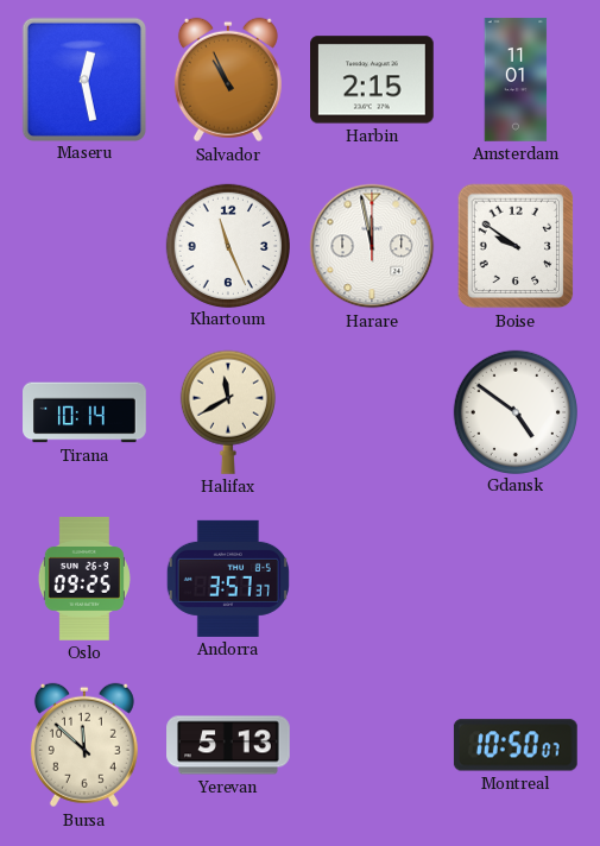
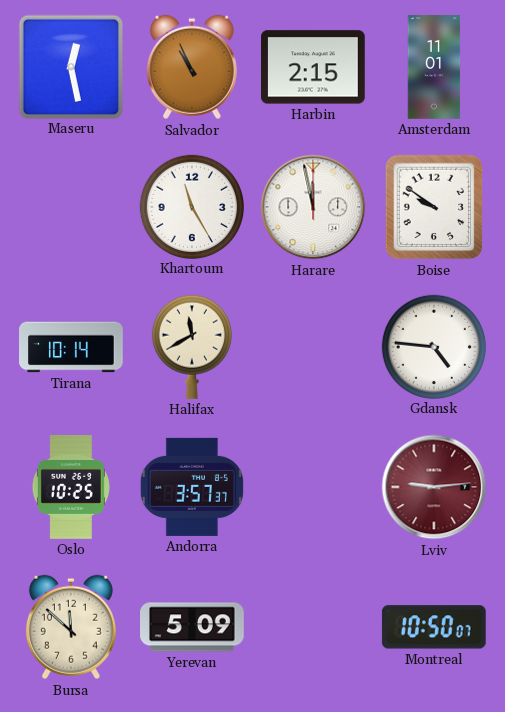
Khartoum: 11:26 -> 11:25
Gdansk: 4:51 -> 4:46
Oslo: 09:25 -> 10:25
Lviv: none -> 9:14
Yerevan: 5:13 -> 5:09
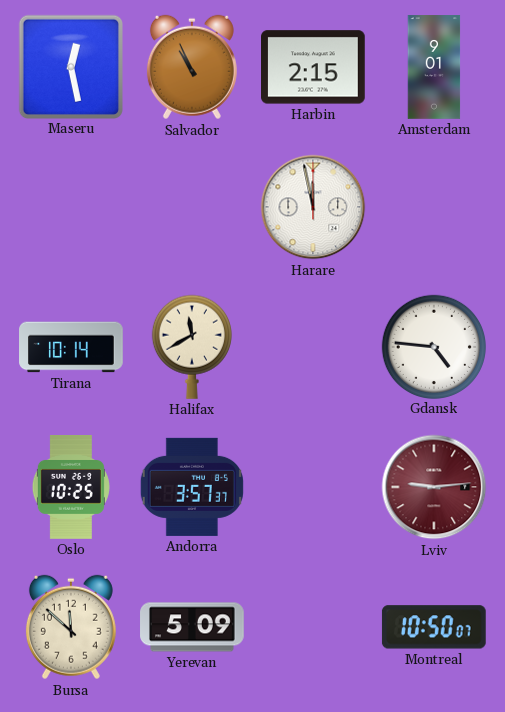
Amsterdam: 11:01 -> 9:01
Khartoum: 11:25 -> none
Boise: 9:51 -> none
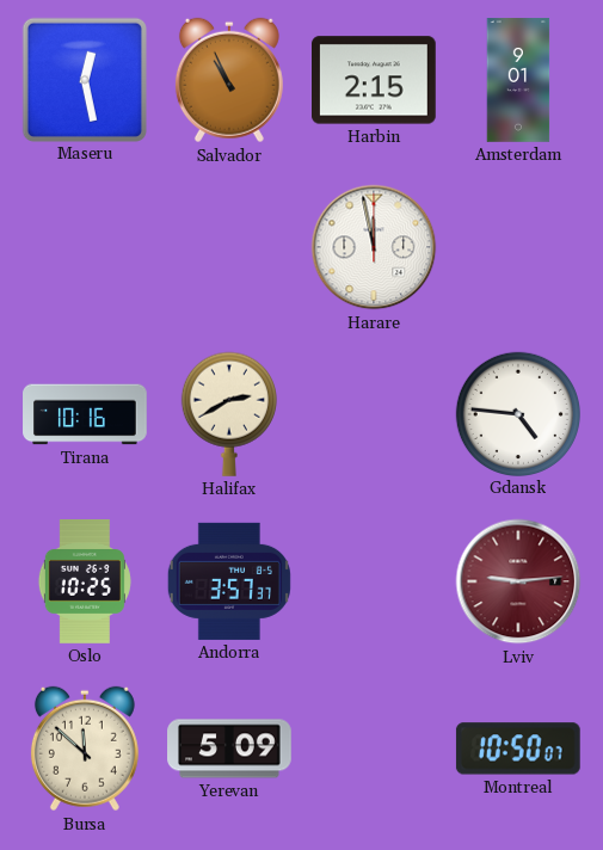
Tirana: 10:14 -> 10:16
Halifax: 11:40 -> 2:40
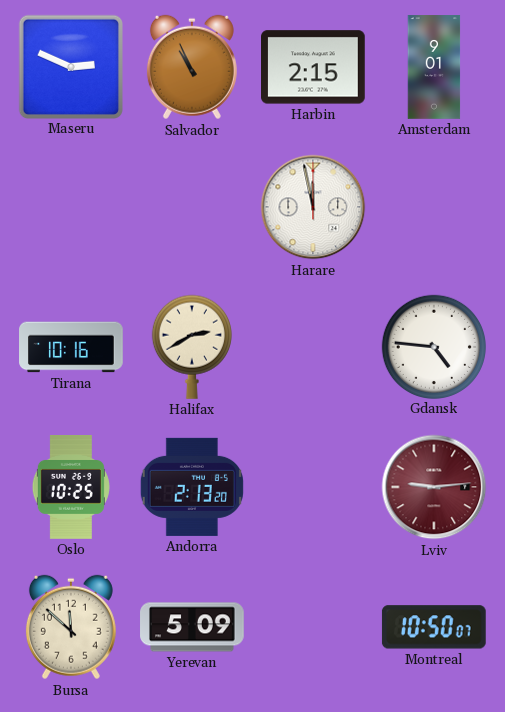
Maseru: 12:28 -> 2:49
Andorra: 3:57 -> 2:13
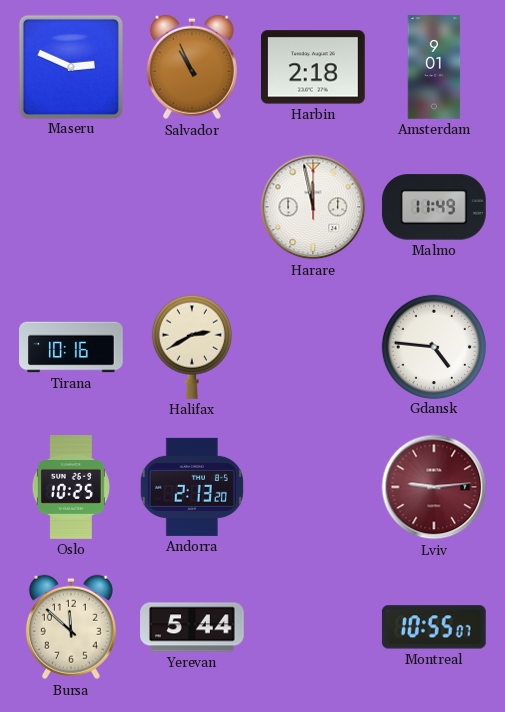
Harbin: 2:15 -> 2:18
Malmo: none -> 11:49
Yerevan: 5:09 -> 5:44
Montreal: 10:50 -> 10:55
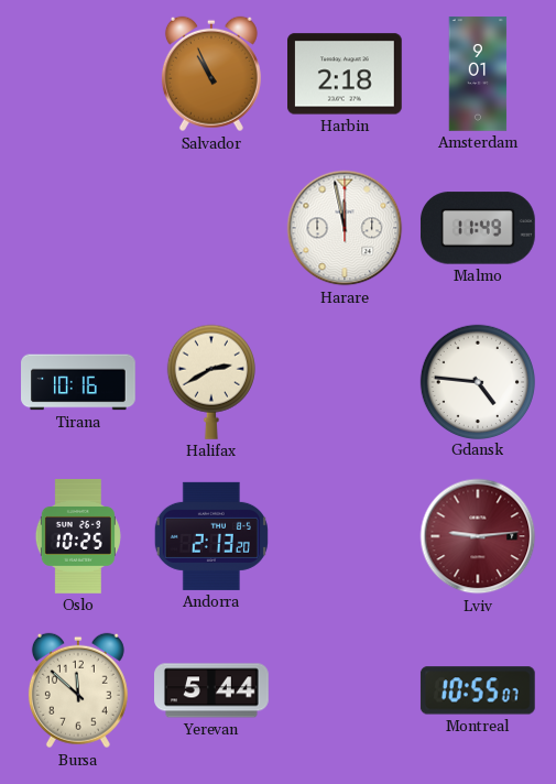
Maseru: 2:49 -> none
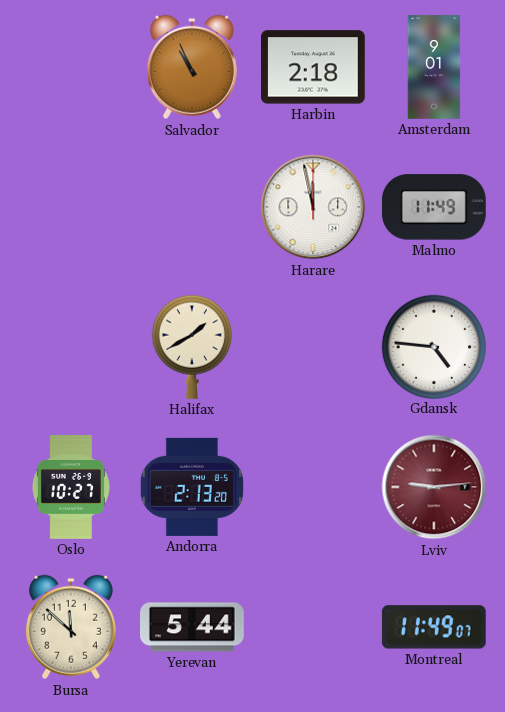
Tirana: 10:16 -> none
Halifax: 2:40 -> 1:40
Oslo: 10:25 -> 10:27
Montreal: 10:55 -> 11:49
